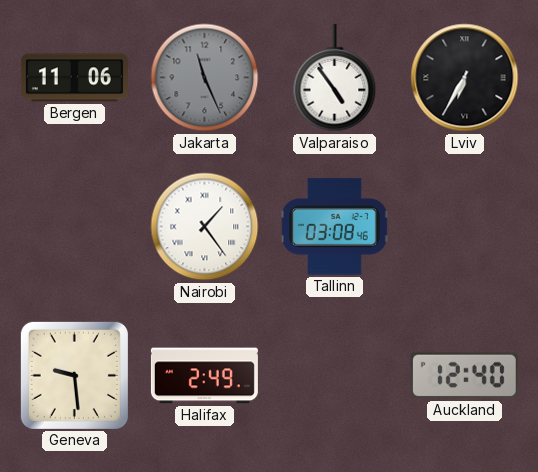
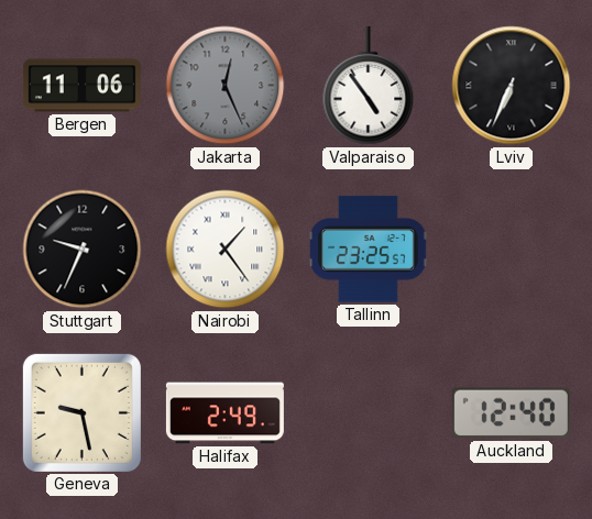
Jakarta: 11:26 -> 12:26
Lviv: 6:35 -> 6:34
Stuttgart: none -> 9:34
Tallinn: 03:08 -> 23:25
Geneva: 9:29 -> 9:28
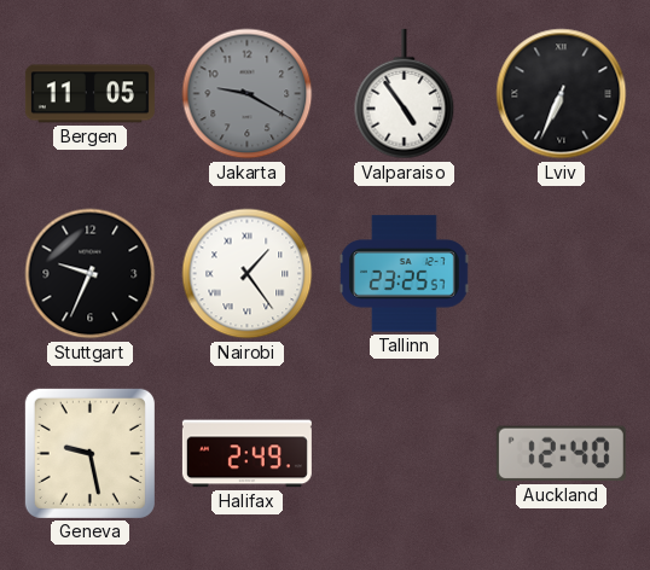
Bergen: 11:06 -> 11:05
Jakarta: 12:26 -> 9:20
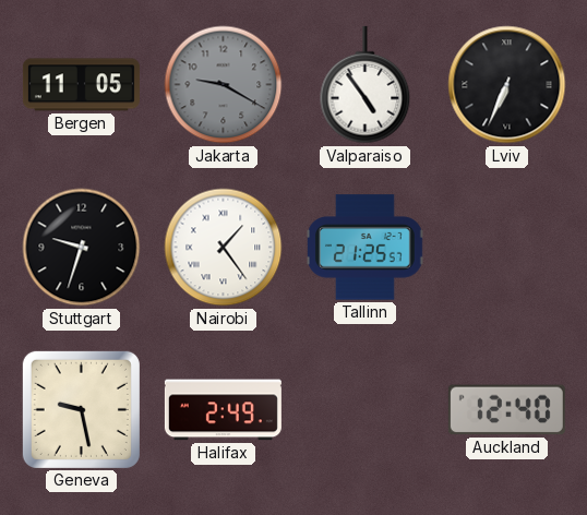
Stuttgart: 9:34 -> 9:33
Tallinn: 23:25 -> 21:25
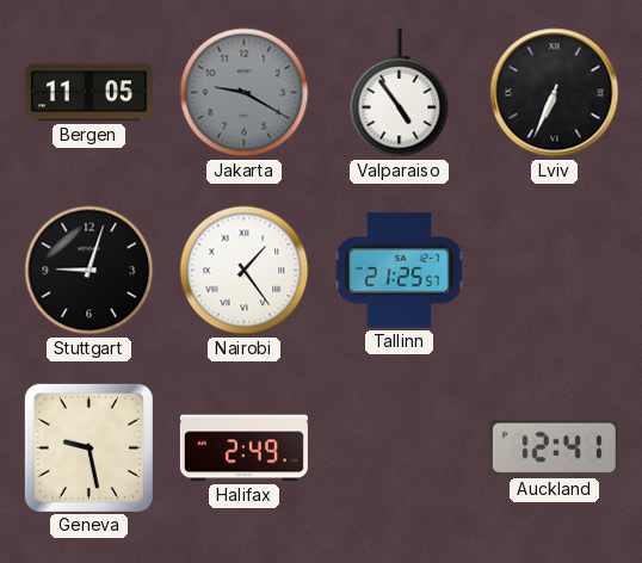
Stuttgart: 9:33 -> 9:03
Auckland: 12:40 -> 12:41
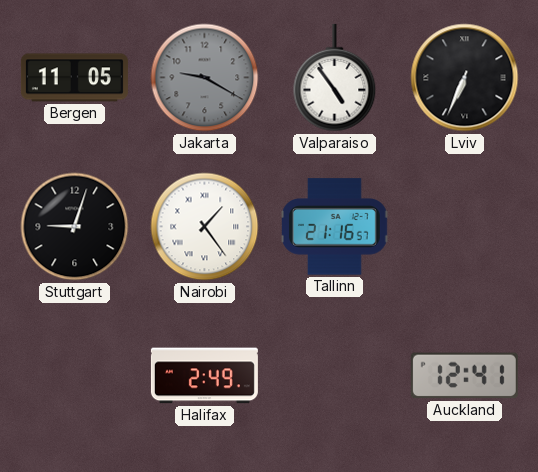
Tallinn: 21:25 -> 21:16
Geneva: 9:28 -> none
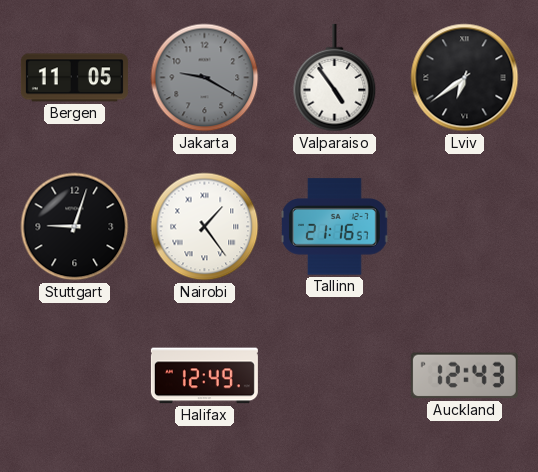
Lviv: 6:34 -> 6:39
Halifax: 2:49 -> 12:49
Auckland: 12:41 -> 12:43
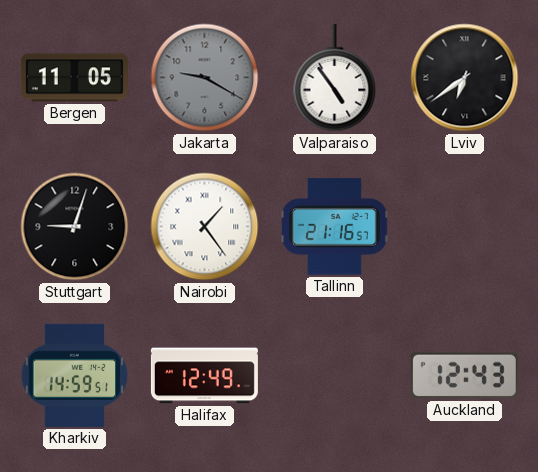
Kharkiv: none -> 14:59
